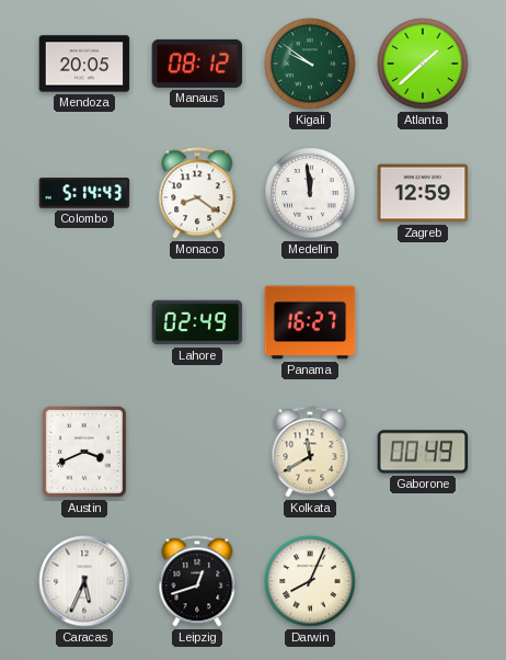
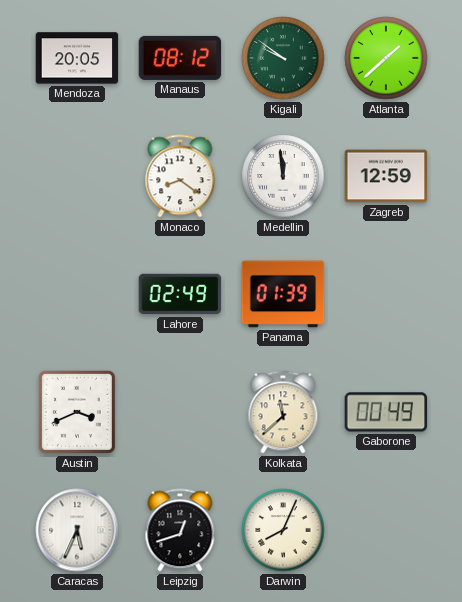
Colombo: 5:14 -> none
Panama: 16:27 -> 01:39
Kolkata: 11:40 -> 11:38
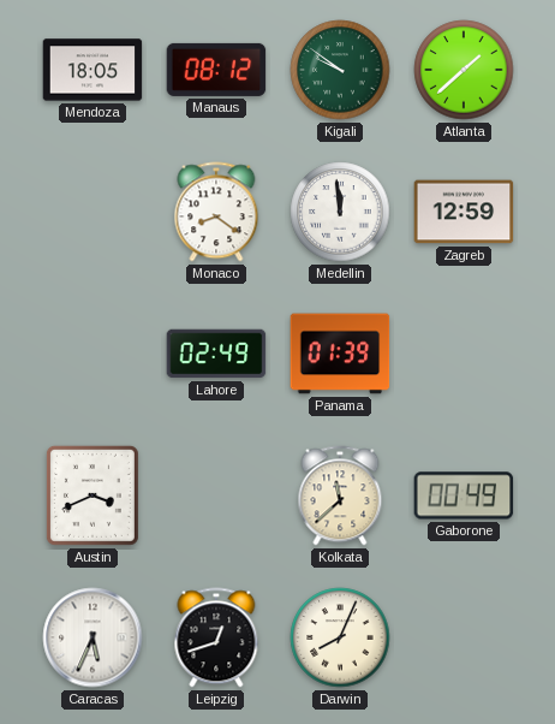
Mendoza: 20:05 -> 18:05
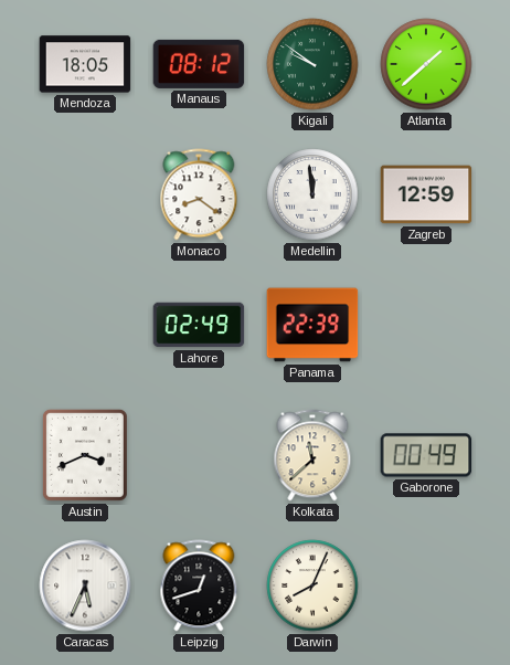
Panama: 01:39 -> 22:39
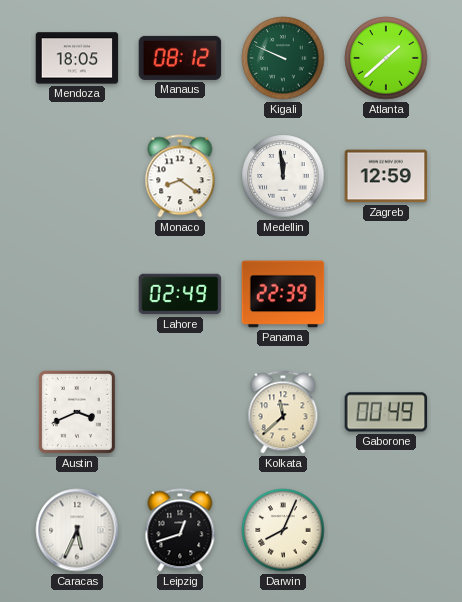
Kigali: 9:51 -> 9:49
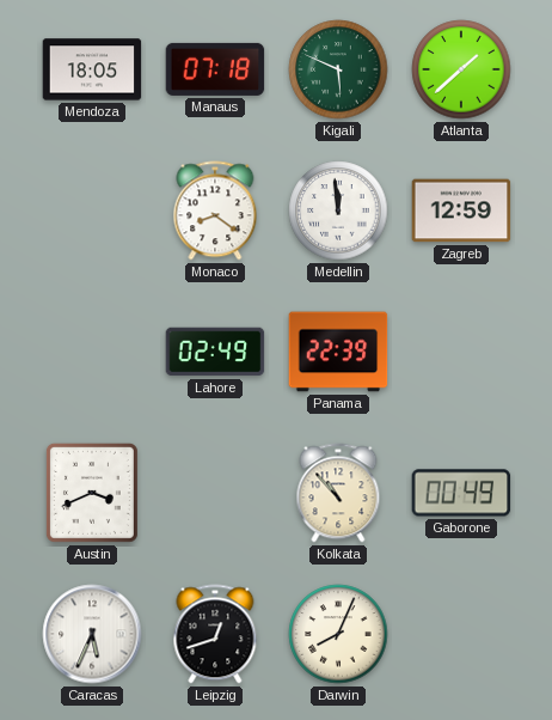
Manaus: 08:12 -> 07:18
Kigali: 9:49 -> 5:49
Kolkata: 11:38 -> 10:53
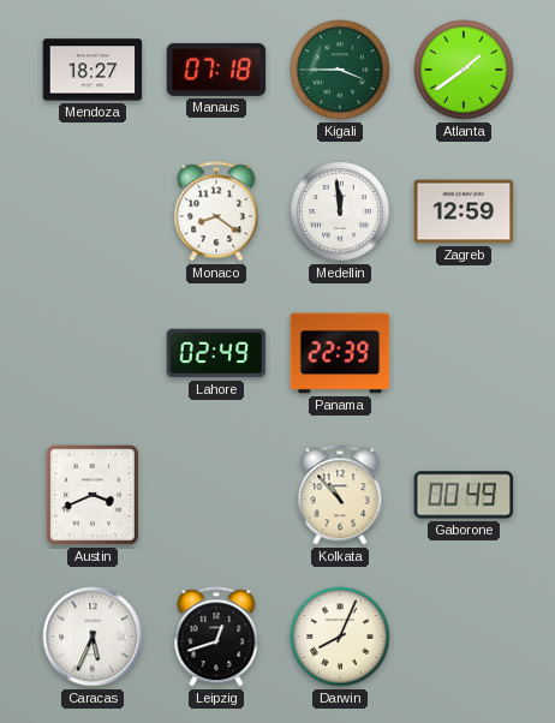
Mendoza: 18:05 -> 18:27
Kigali: 5:49 -> 3:45
Atlanta: 1:38 -> 1:39
